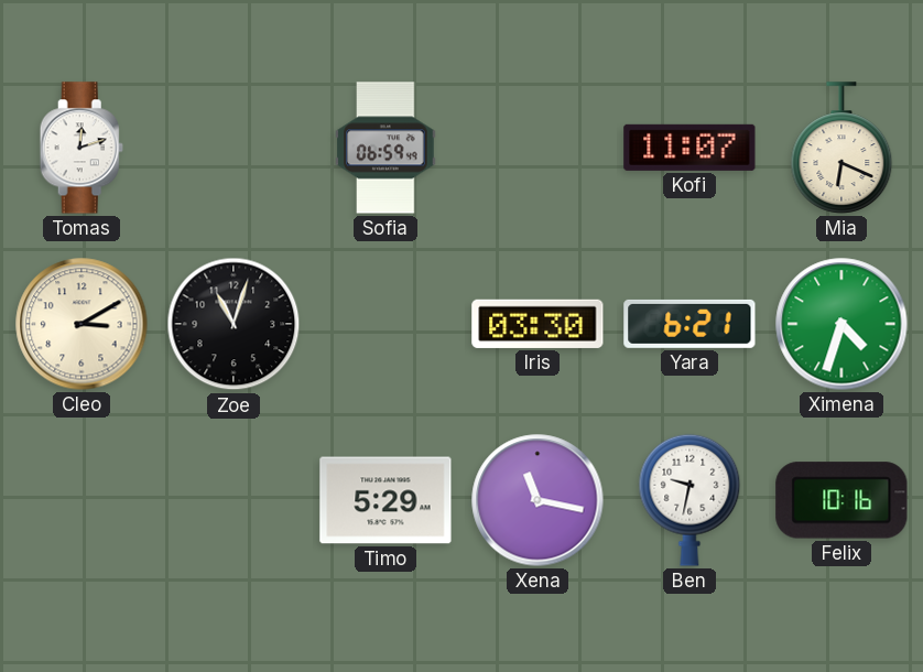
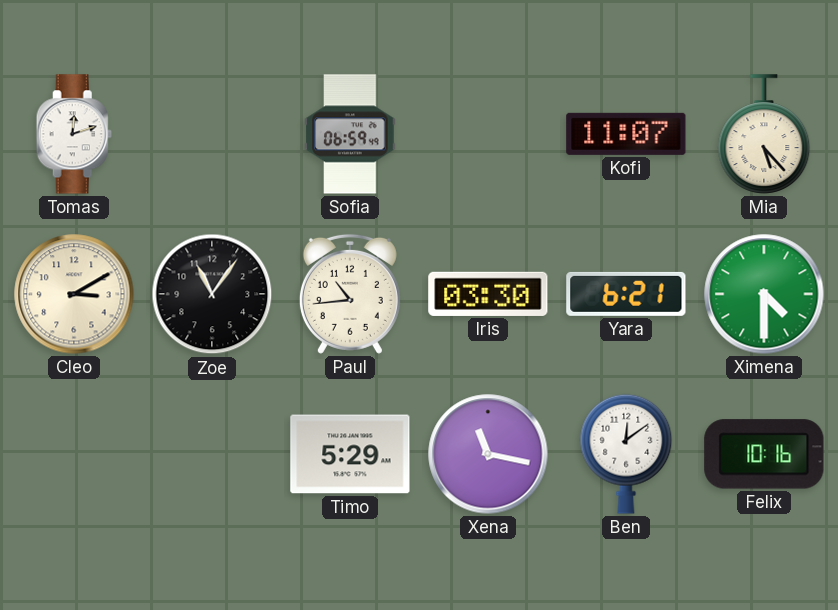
Mia: 6:19 -> 5:23
Zoe: 11:03 -> 11:06
Paul: none -> 10:44
Ximena: 4:33 -> 4:30
Ben: 9:32 -> 12:09
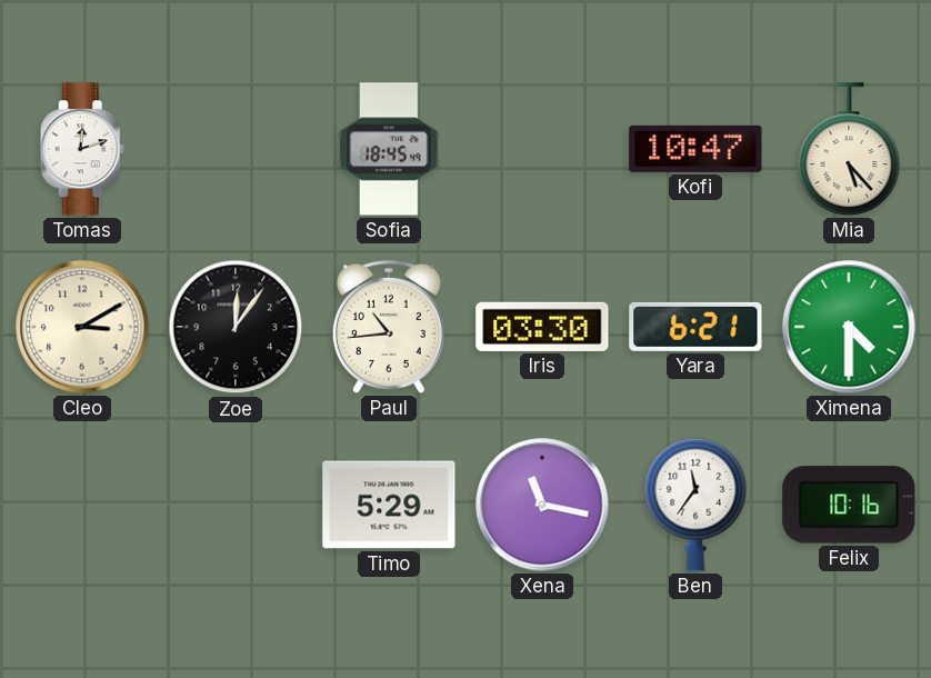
Sofia: 06:59 -> 18:45
Kofi: 11:07 -> 10:47
Zoe: 11:06 -> 12:06
Ben: 12:09 -> 11:36
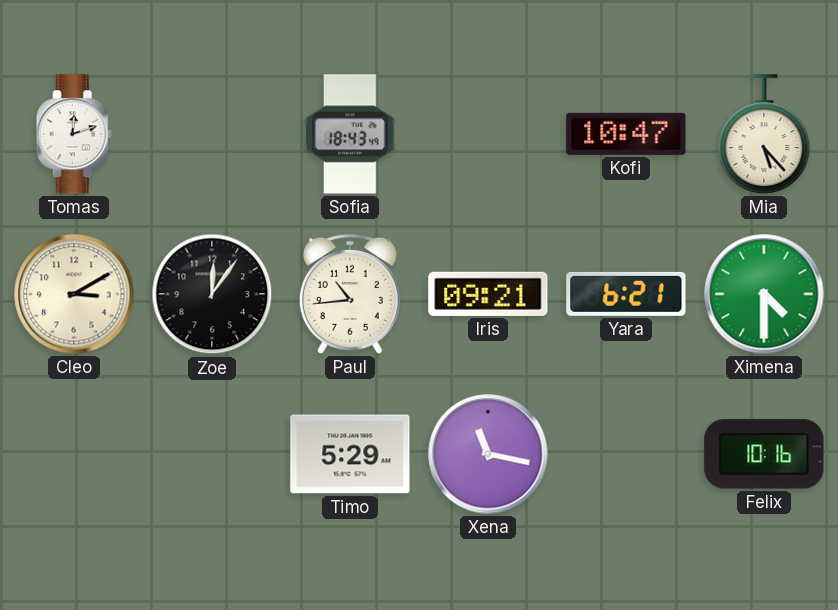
Sofia: 18:45 -> 18:43
Iris: 03:30 -> 09:21
Ben: 11:36 -> none
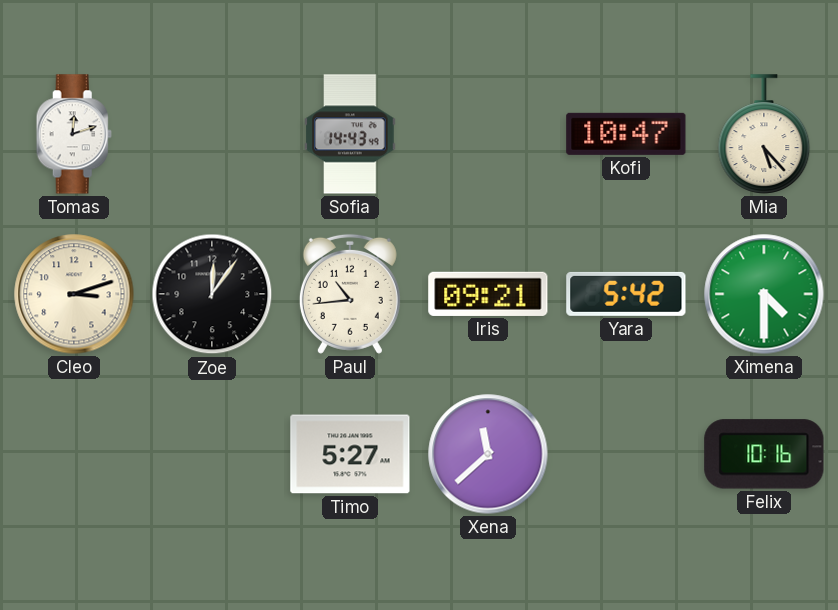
Sofia: 18:43 -> 14:43
Cleo: 3:10 -> 3:12
Yara: 6:21 -> 5:42
Timo: 5:29 -> 5:27
Xena: 11:17 -> 11:38
